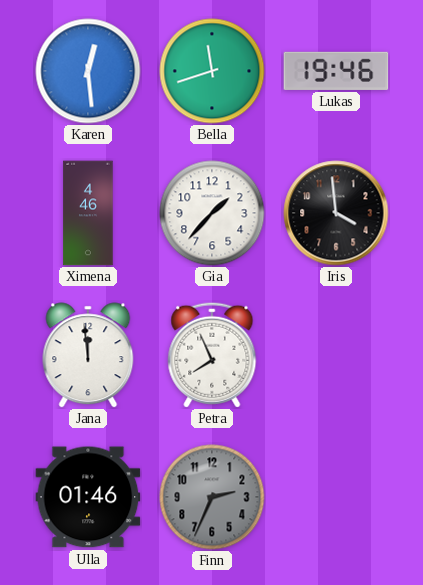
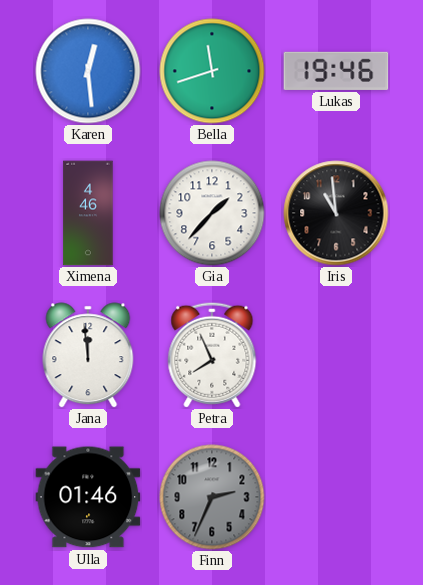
Iris: 3:59 -> 10:59
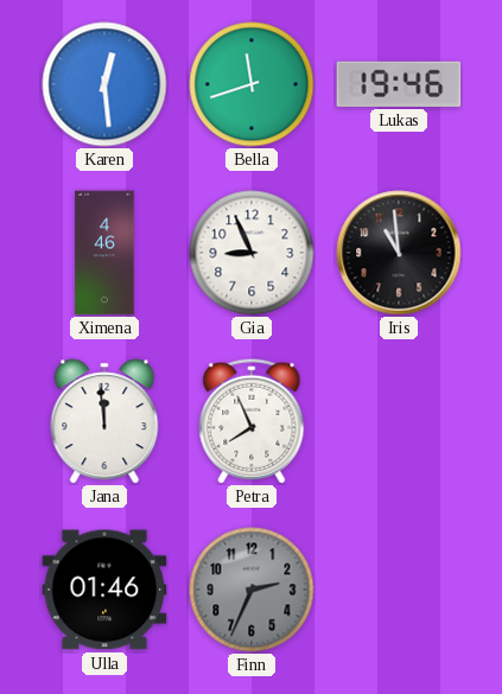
Gia: 1:37 -> 8:56
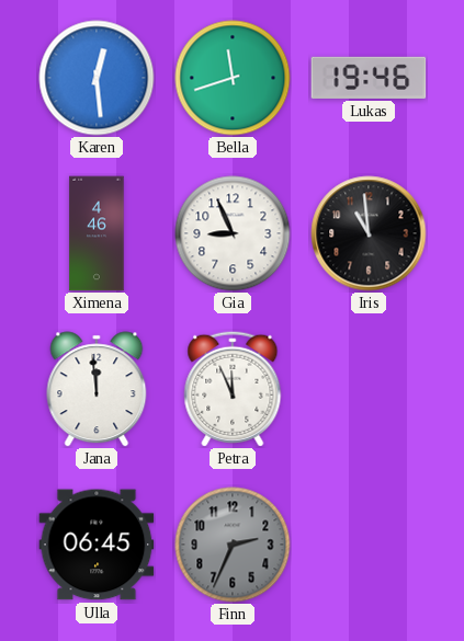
Petra: 7:56 -> 11:56
Ulla: 01:46 -> 06:45
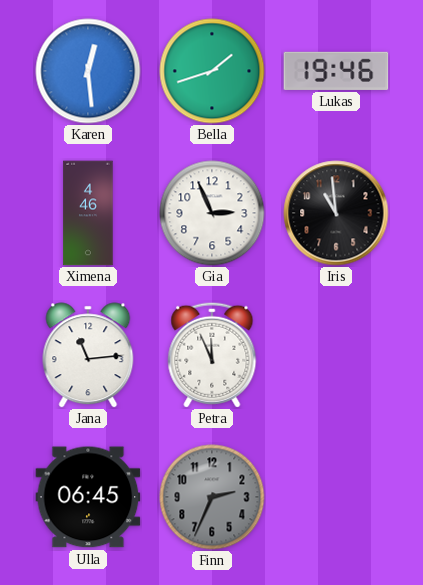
Bella: 11:42 -> 1:42
Gia: 8:56 -> 2:56
Jana: 11:59 -> 11:14
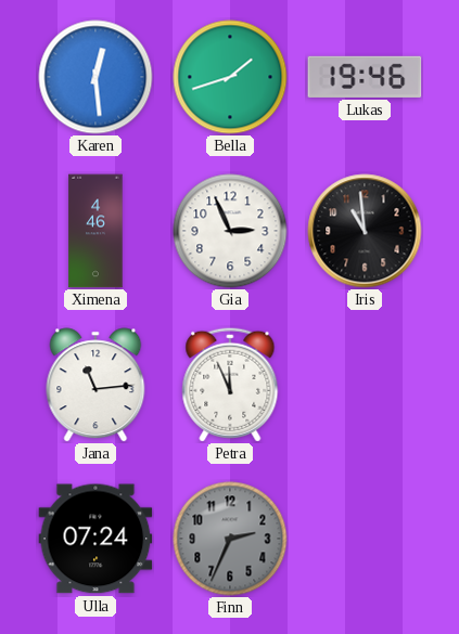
Ulla: 06:45 -> 07:24
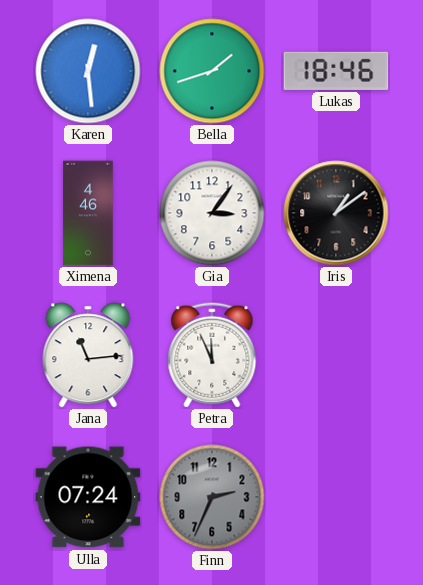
Lukas: 19:46 -> 18:46
Gia: 2:56 -> 3:06
Iris: 10:59 -> 1:09
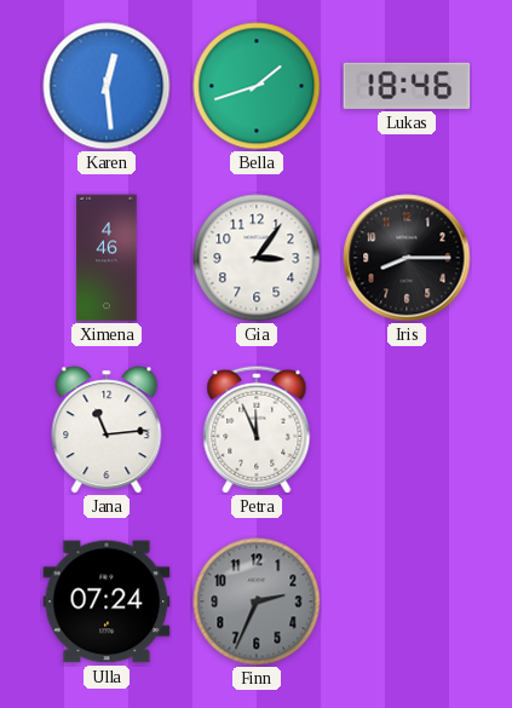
Iris: 1:09 -> 8:15
